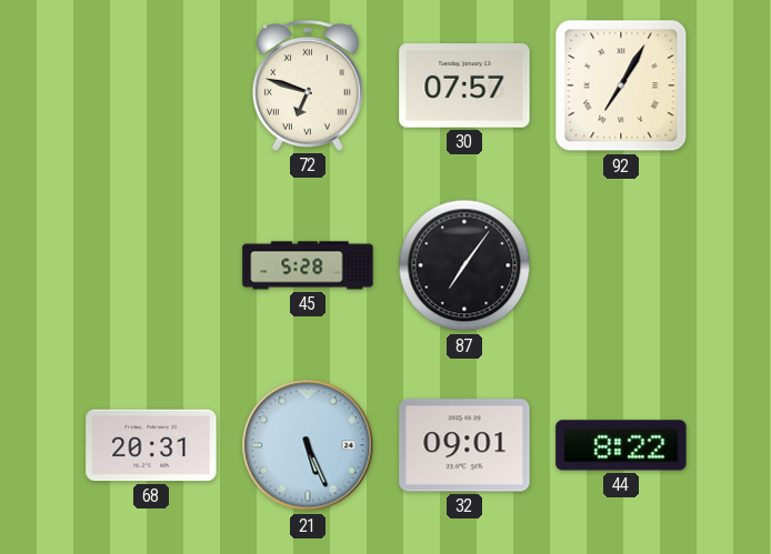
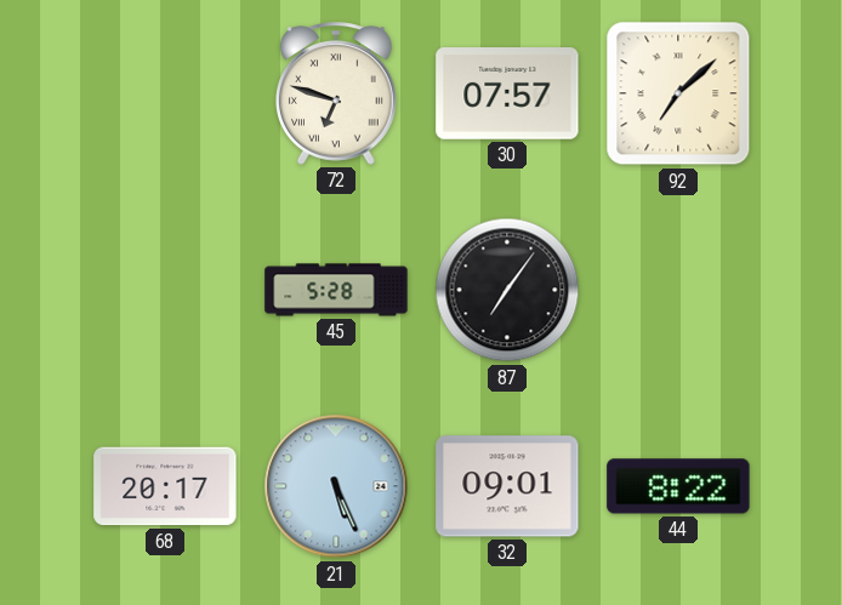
92: 7:05 -> 7:08
68: 20:31 -> 20:17
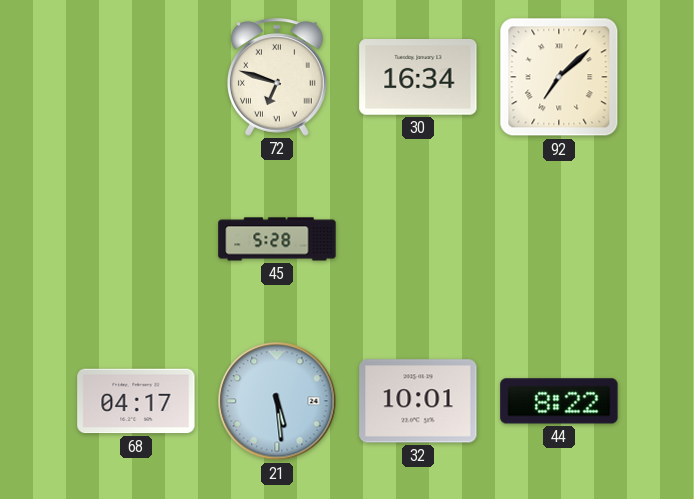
30: 07:57 -> 16:34
87: 7:06 -> none
68: 20:17 -> 04:17
21: 5:26 -> 5:29
32: 09:01 -> 10:01
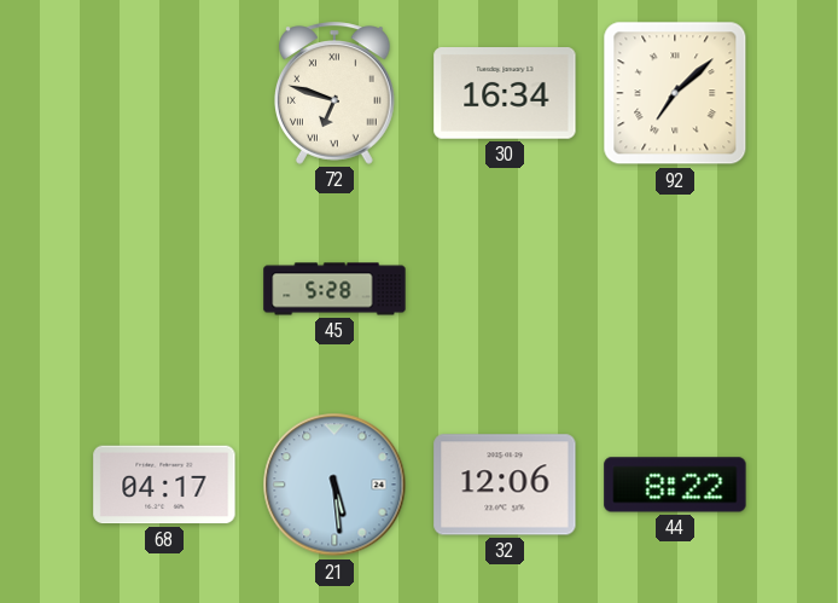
32: 10:01 -> 12:06
